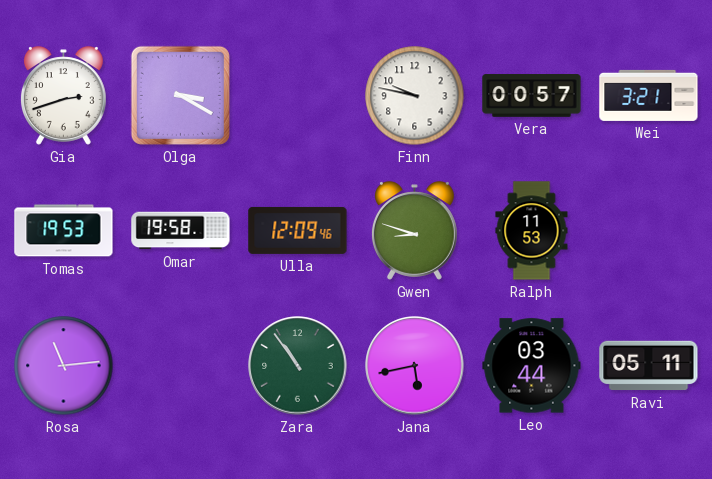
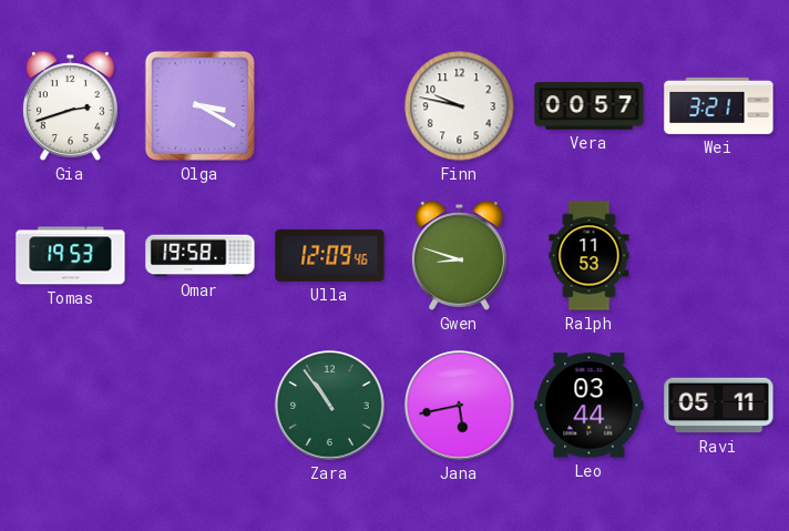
Rosa: 11:14 -> none
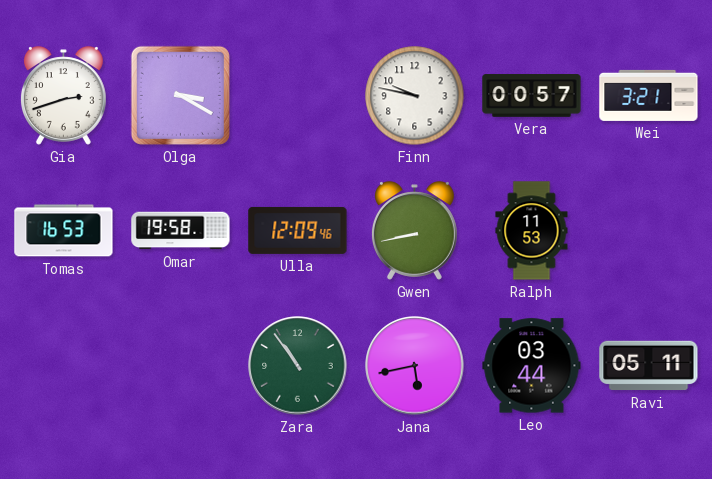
Tomas: 19:53 -> 16:53
Gwen: 8:48 -> 8:43
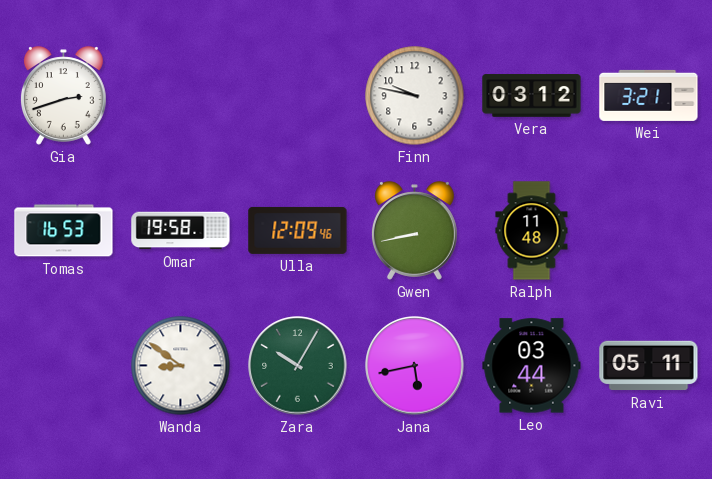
Olga: 3:20 -> none
Vera: 00:57 -> 03:12
Ralph: 11:53 -> 11:48
Wanda: none -> 8:51
Zara: 10:54 -> 10:05
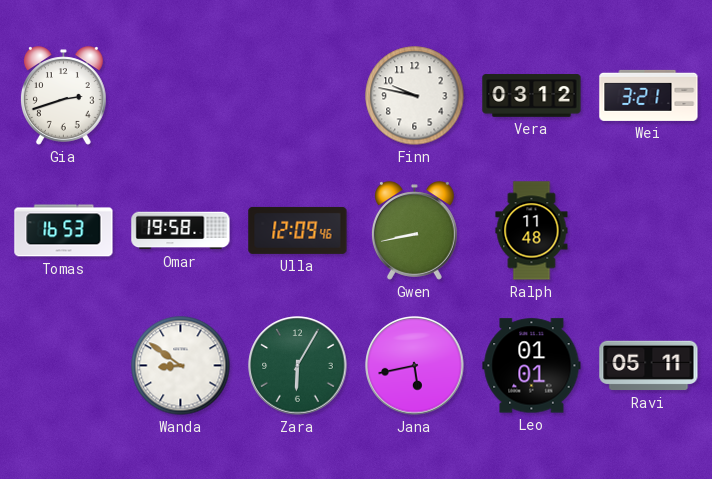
Zara: 10:05 -> 6:05
Leo: 03:44 -> 01:01
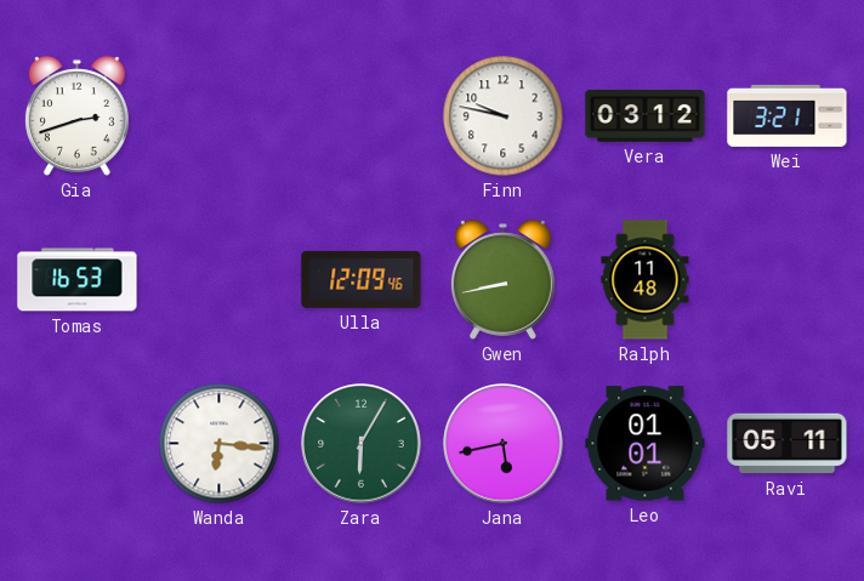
Omar: 19:58 -> none
Wanda: 8:51 -> 6:16
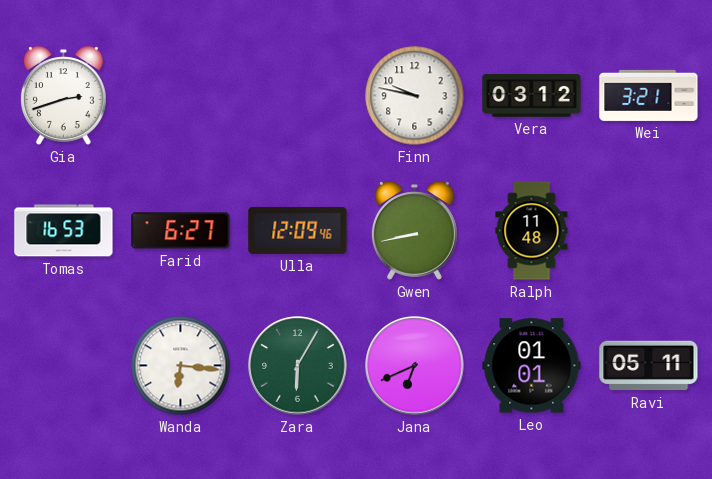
Farid: none -> 6:27
Jana: 5:43 -> 6:41
